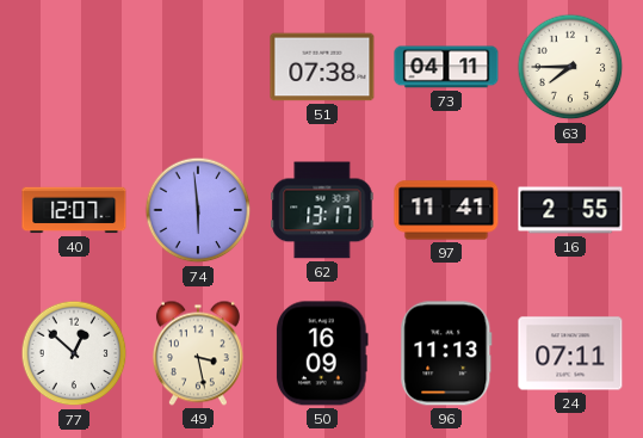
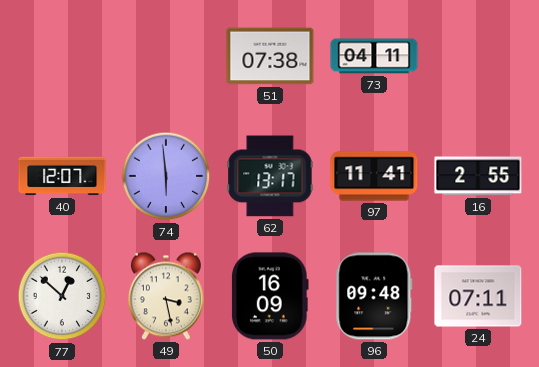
63: 7:45 -> none
96: 11:13 -> 09:48
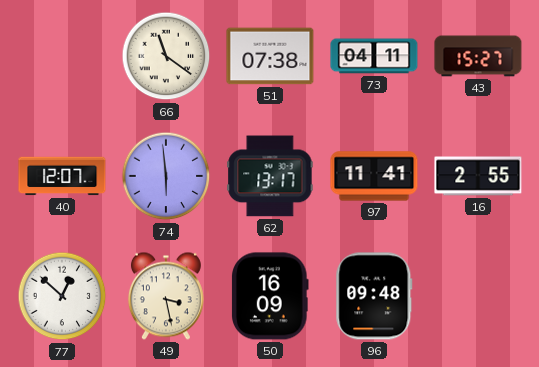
66: none -> 11:21
43: none -> 15:27
24: 07:11 -> none
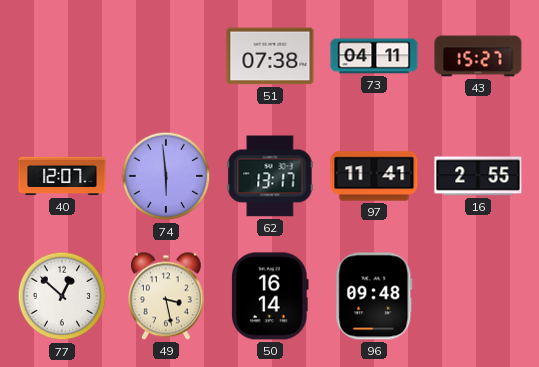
66: 11:21 -> none
50: 16:09 -> 16:14
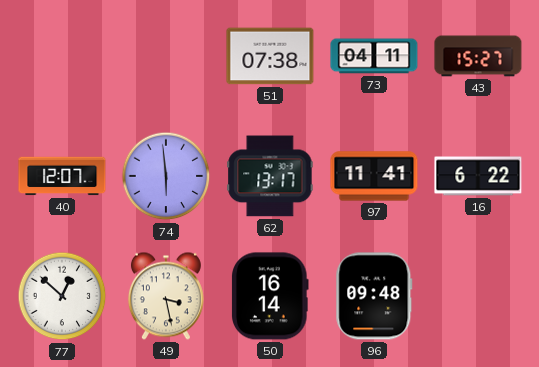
16: 2:55 -> 6:22
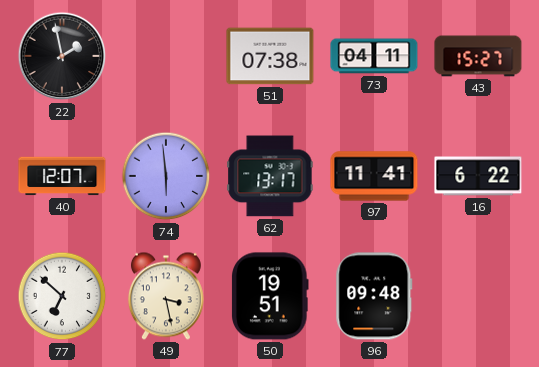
22: none -> 1:58
77: 12:52 -> 6:52
50: 16:14 -> 19:51
